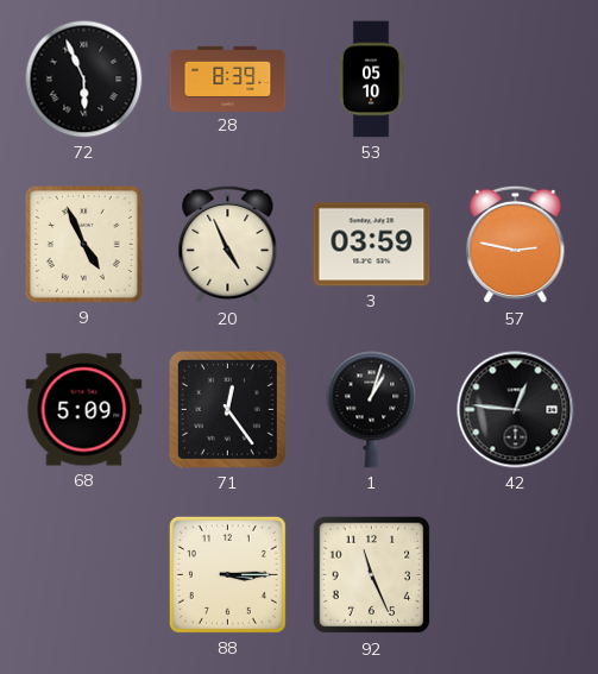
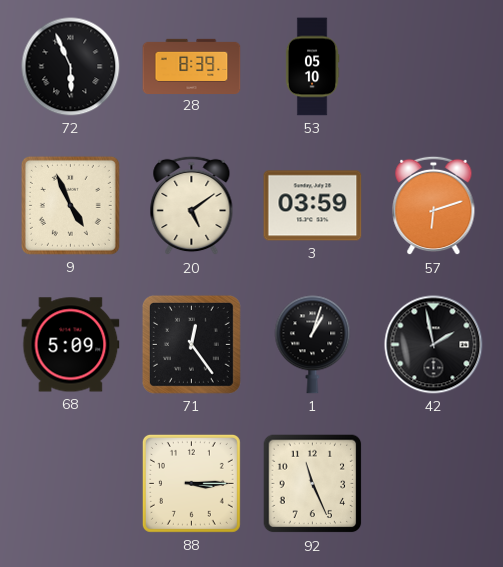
20: 4:56 -> 5:09
57: 2:47 -> 6:12
42: 12:46 -> 1:58
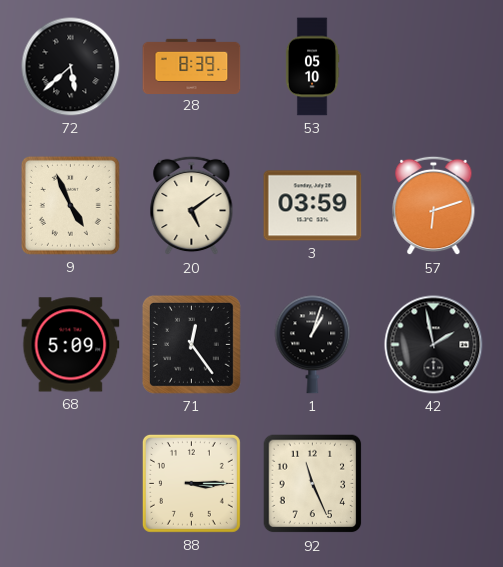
72: 5:56 -> 5:38
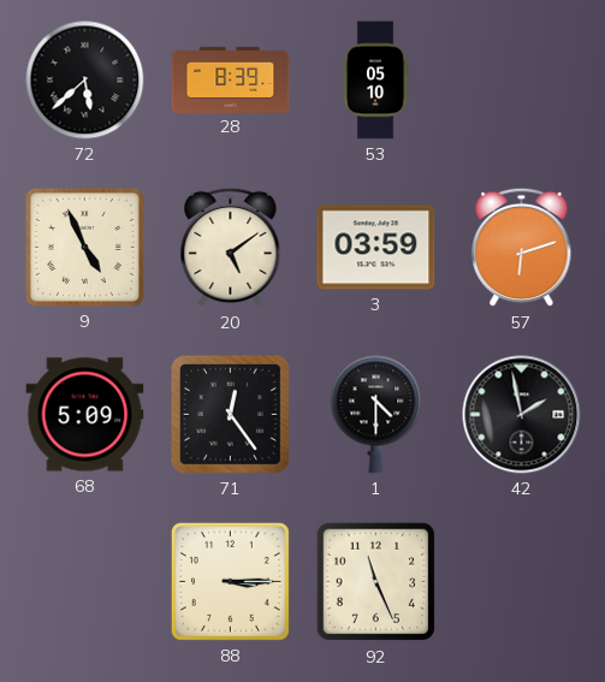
1: 1:03 -> 4:30
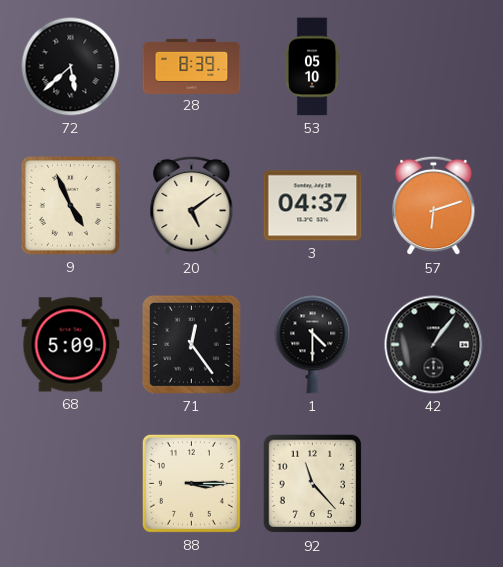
3: 03:59 -> 04:37
42: 1:58 -> 1:06
92: 11:26 -> 11:23
